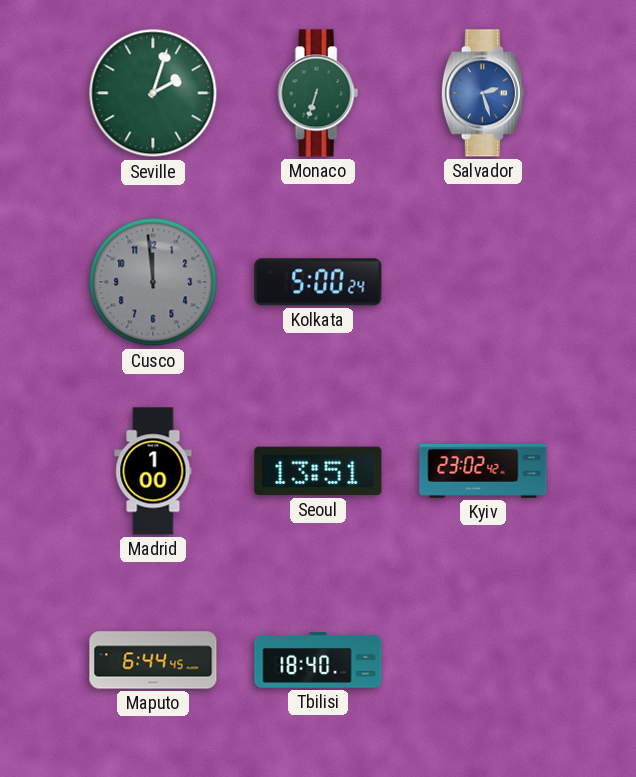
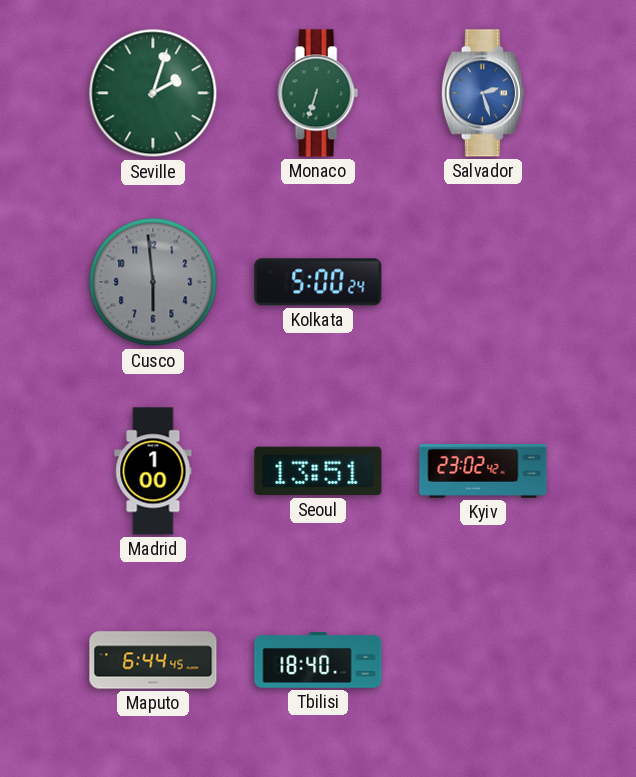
Cusco: 11:59 -> 5:59
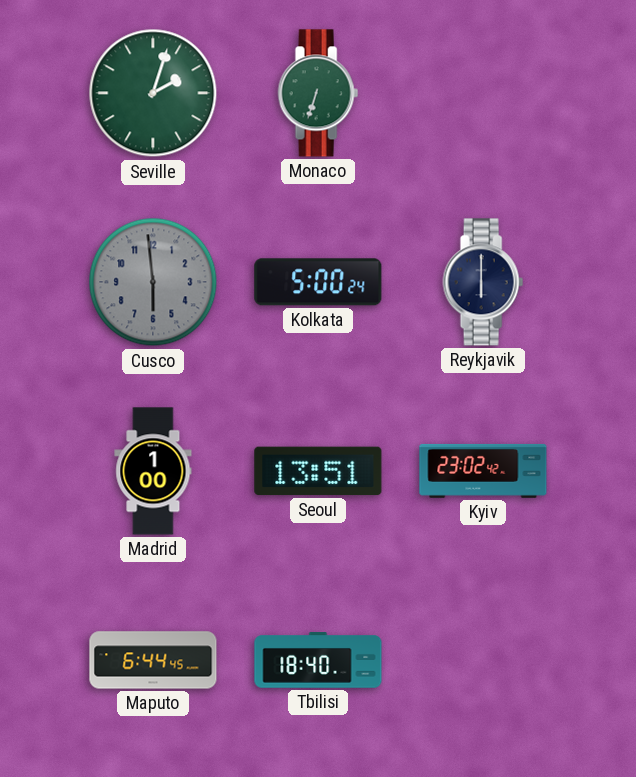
Salvador: 2:27 -> none
Reykjavik: none -> 6:00
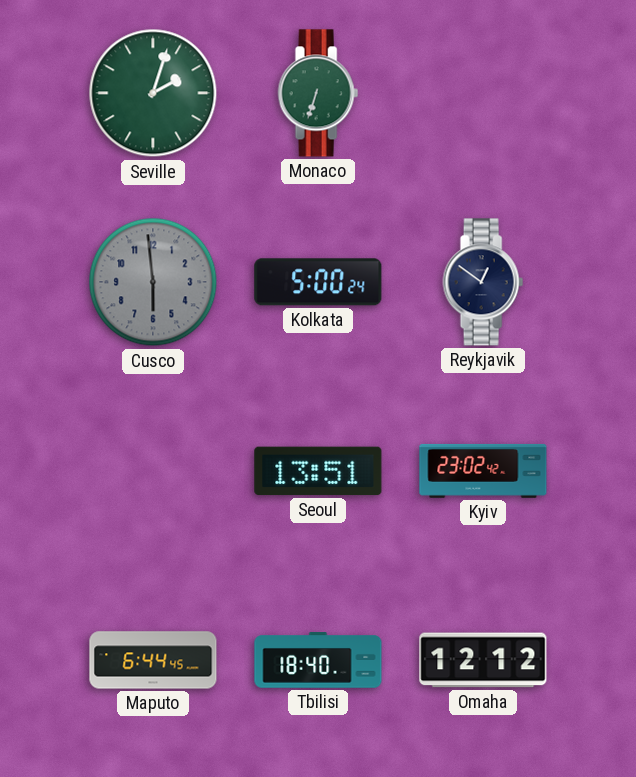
Reykjavik: 6:00 -> 12:51
Madrid: 1:00 -> none
Omaha: none -> 12:12
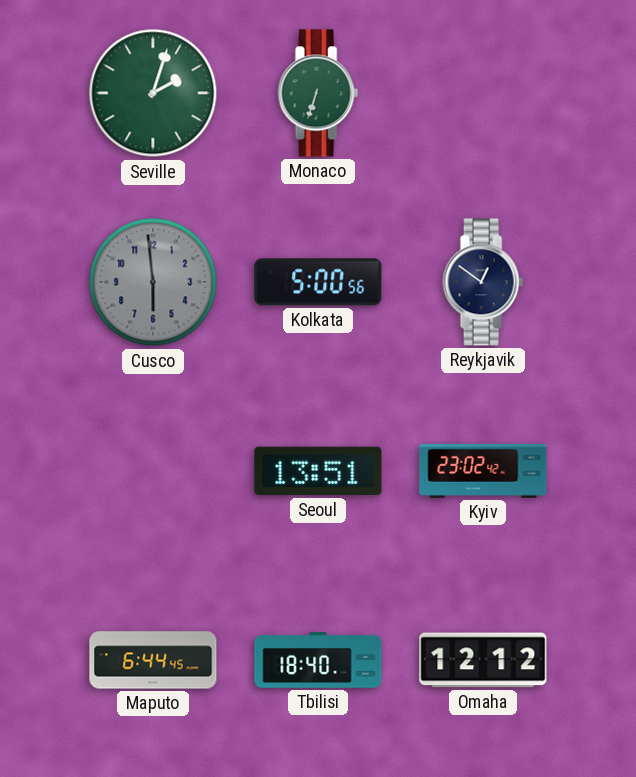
Kolkata: 5:00:24 -> 5:00:56
